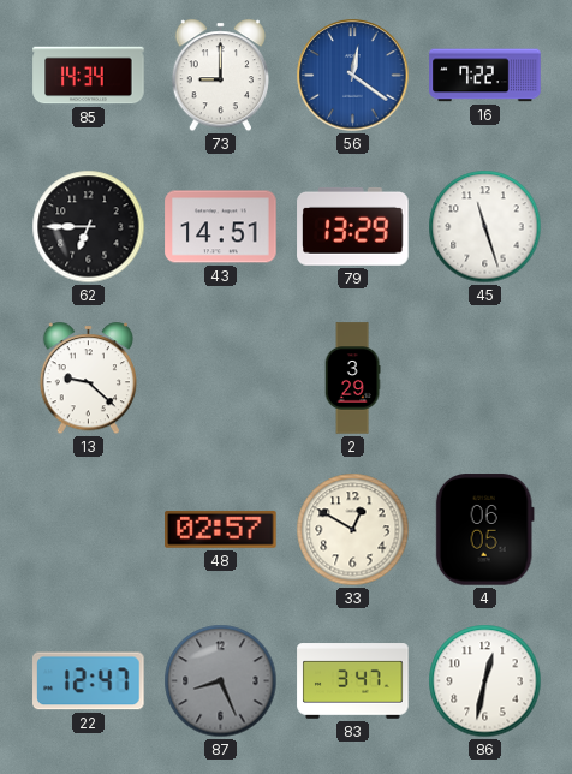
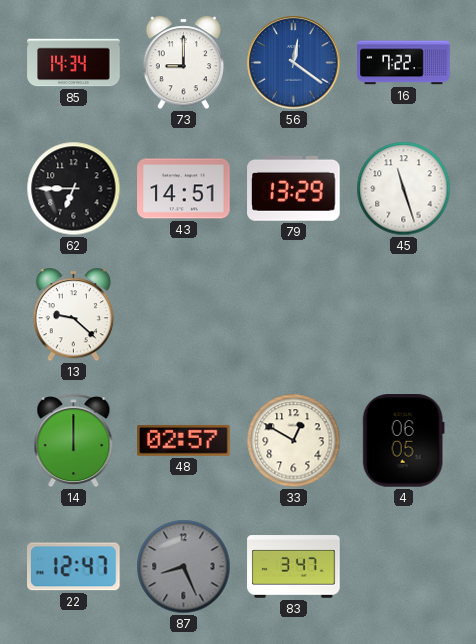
2: 3:29 -> none
14: none -> 12:00
86: 12:32 -> none
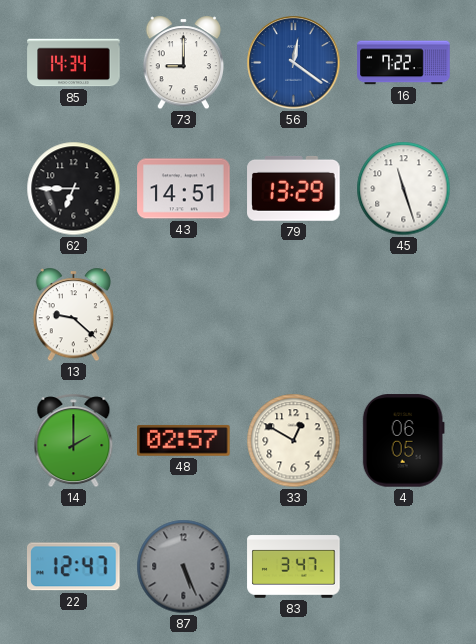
14: 12:00 -> 2:00
87: 8:26 -> 5:26
